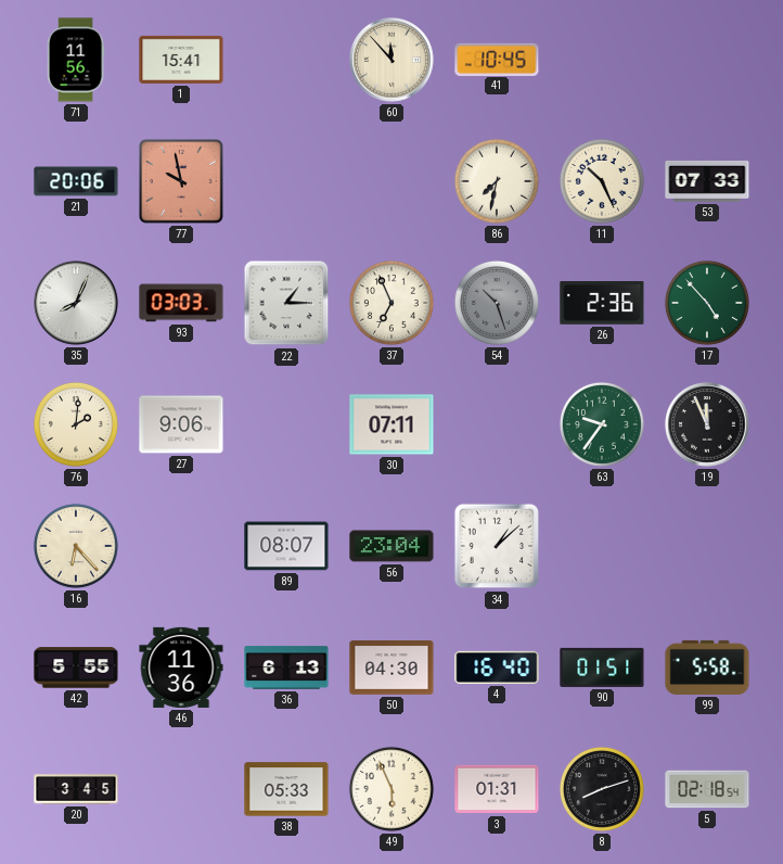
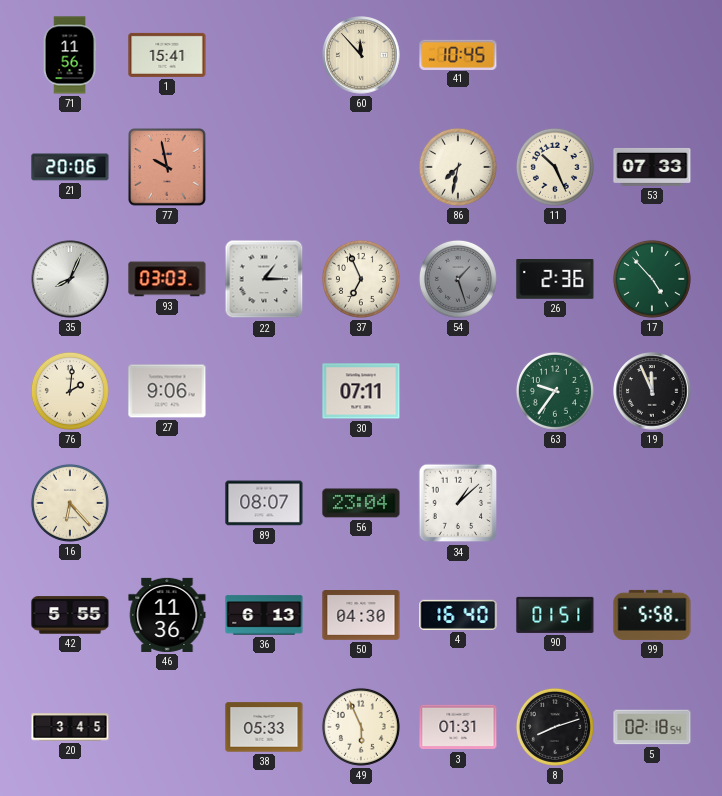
54: 10:27 -> 1:27
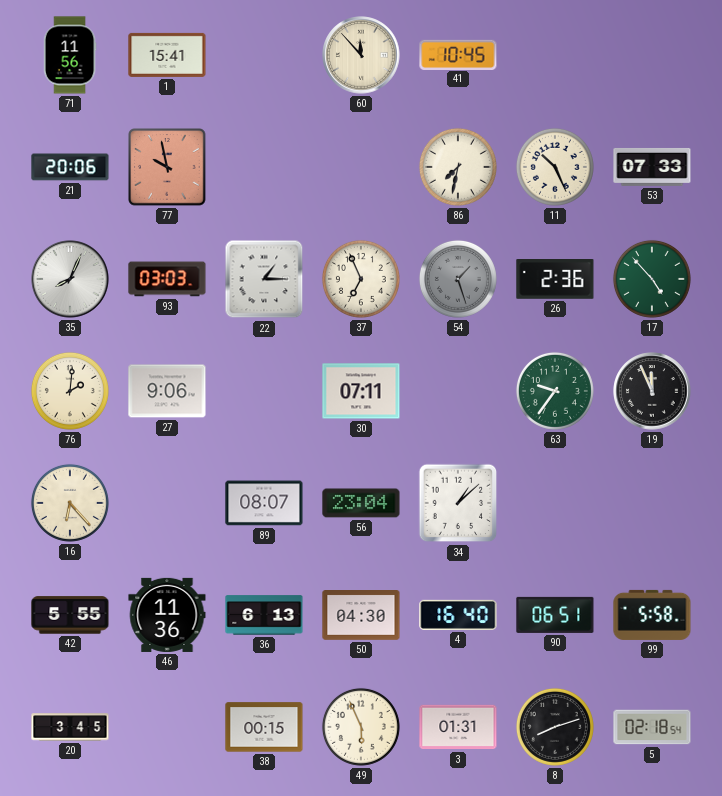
90: 01:51 -> 06:51
38: 05:33 -> 00:15
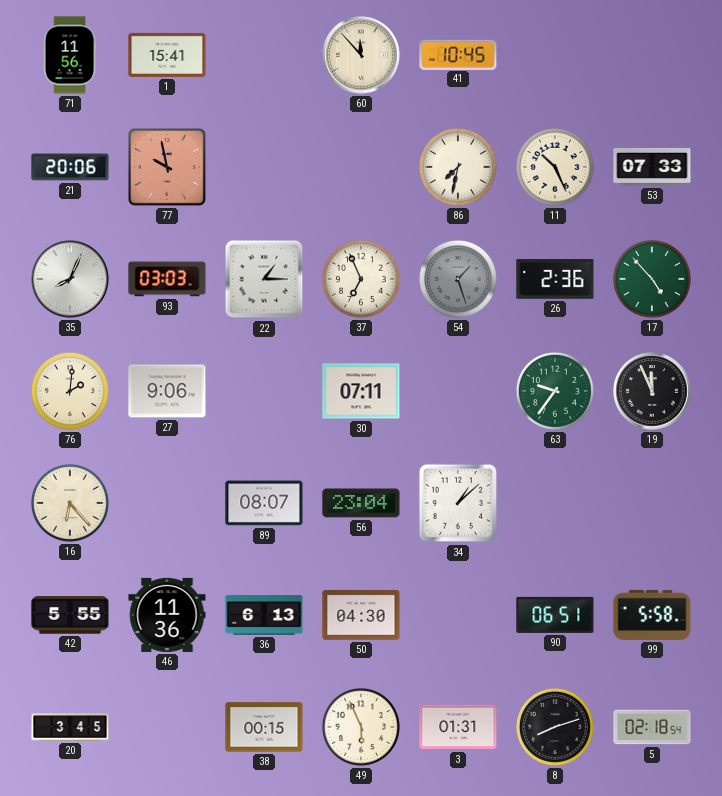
4: 16:40 -> none
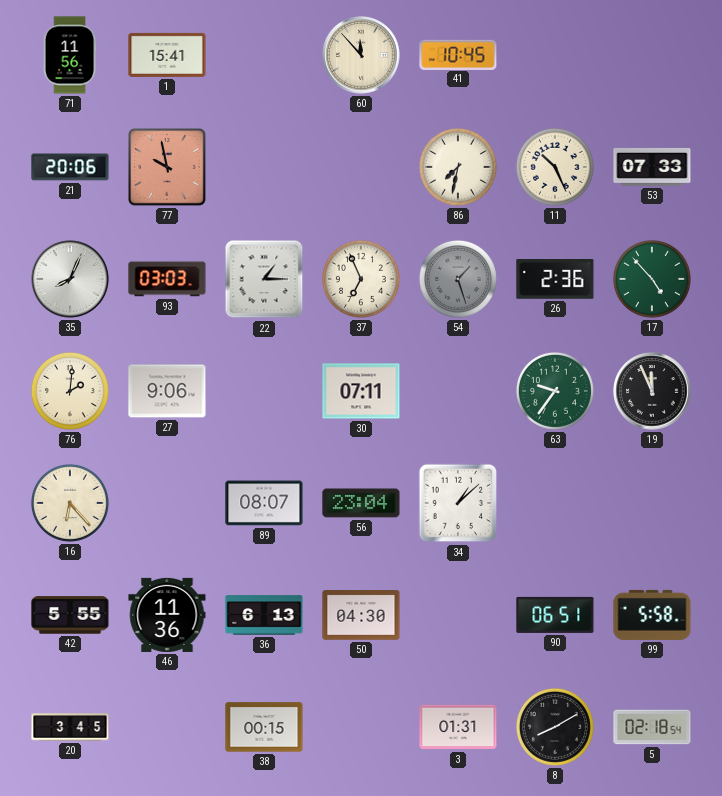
49: 5:56 -> none
8: 8:12 -> 8:10
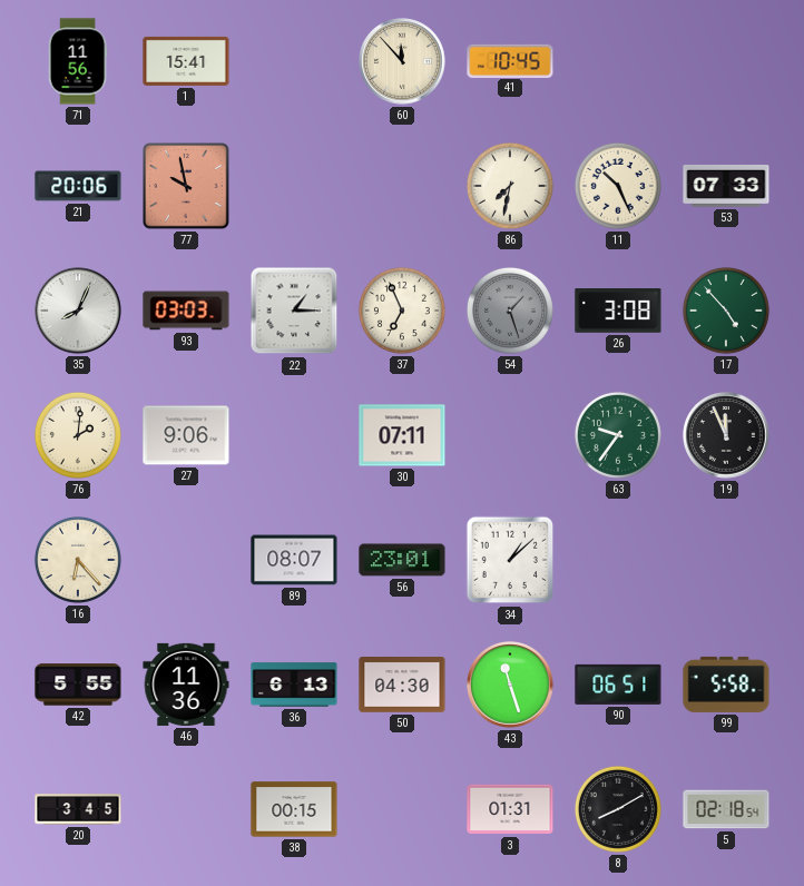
26: 2:36 -> 3:08
56: 23:04 -> 23:01
43: none -> 11:27
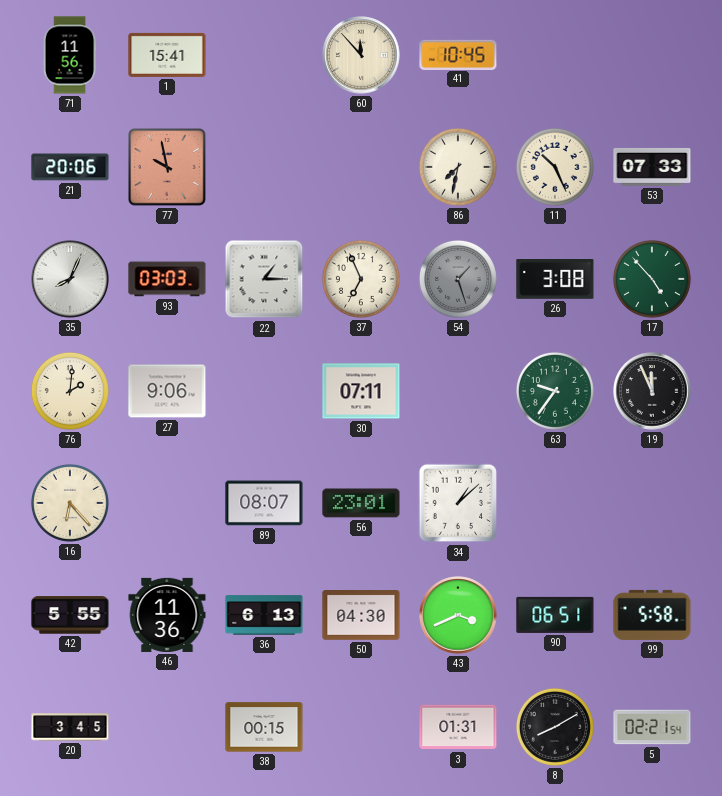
43: 11:27 -> 3:41
5: 02:18 -> 02:21
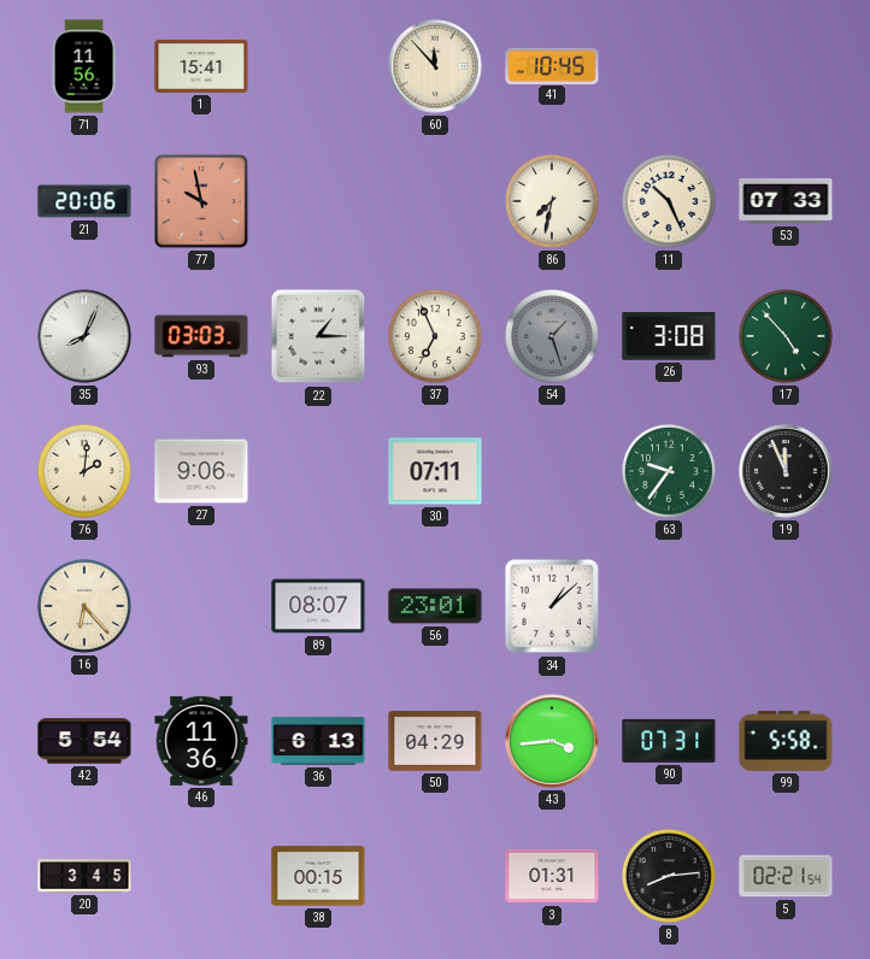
42: 5:55 -> 5:54
50: 04:30 -> 04:29
43: 3:41 -> 3:44
90: 06:51 -> 07:31
8: 8:10 -> 8:14
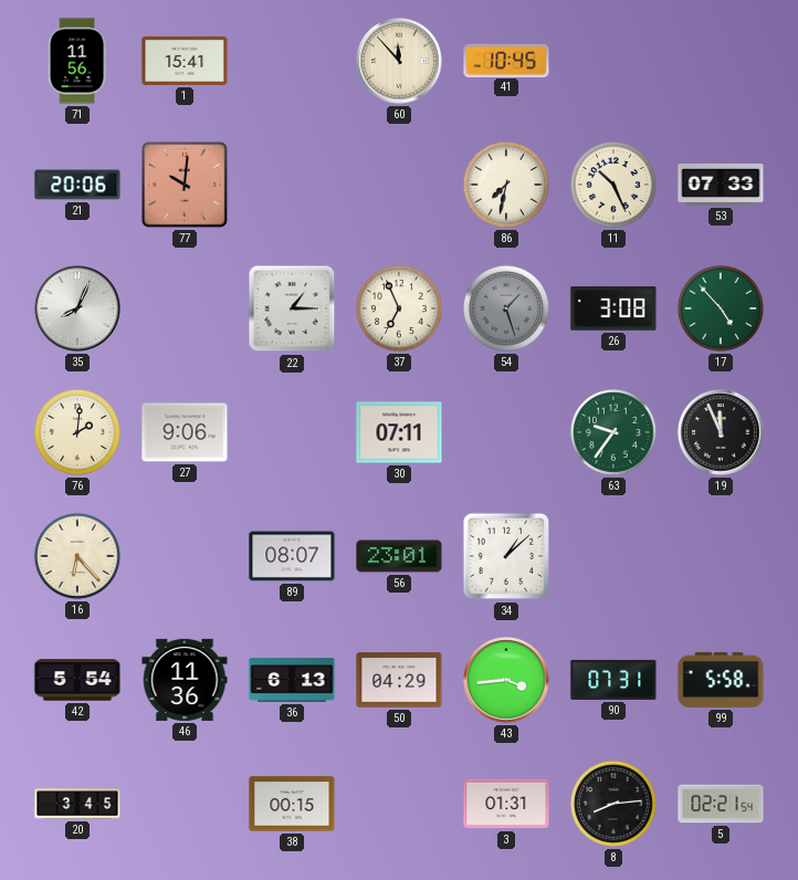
77: 9:58 -> 10:01
93: 03:03 -> none
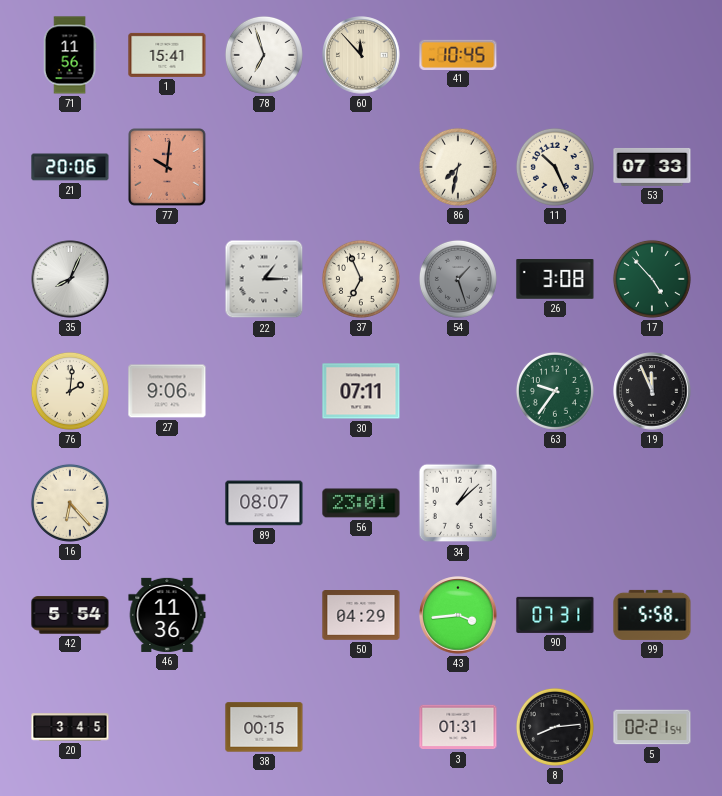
78: none -> 6:57
36: 6:13 -> none
